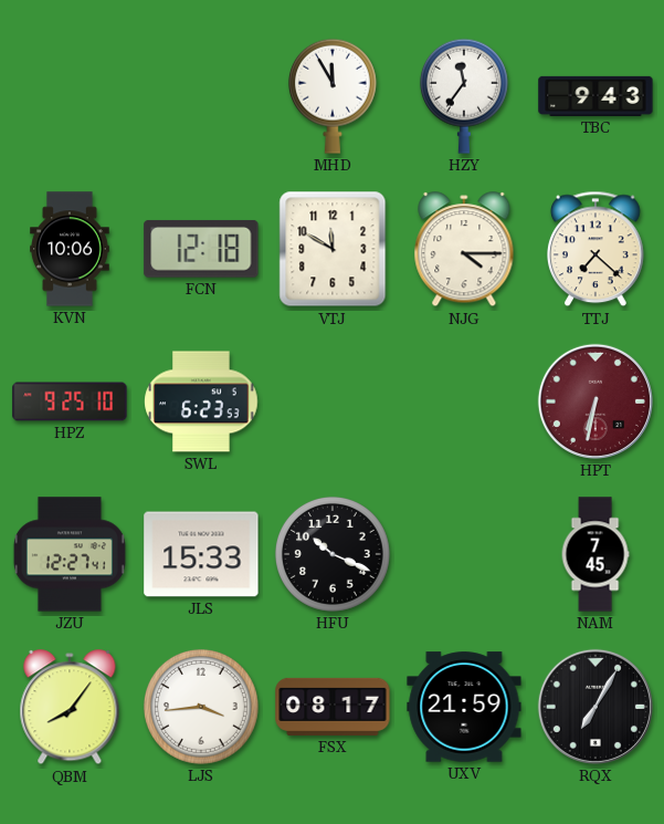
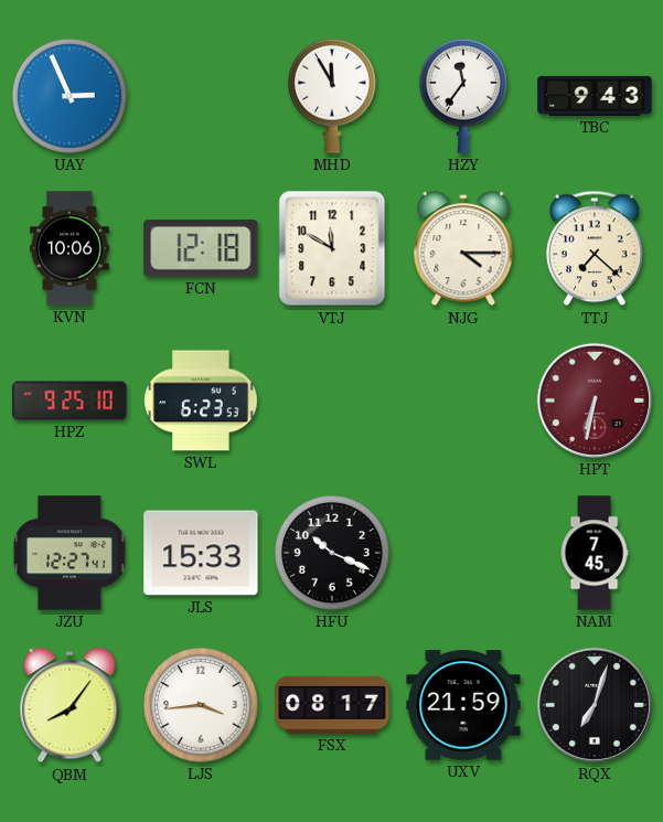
UAY: none -> 2:56
RQX: 7:05 -> 7:03
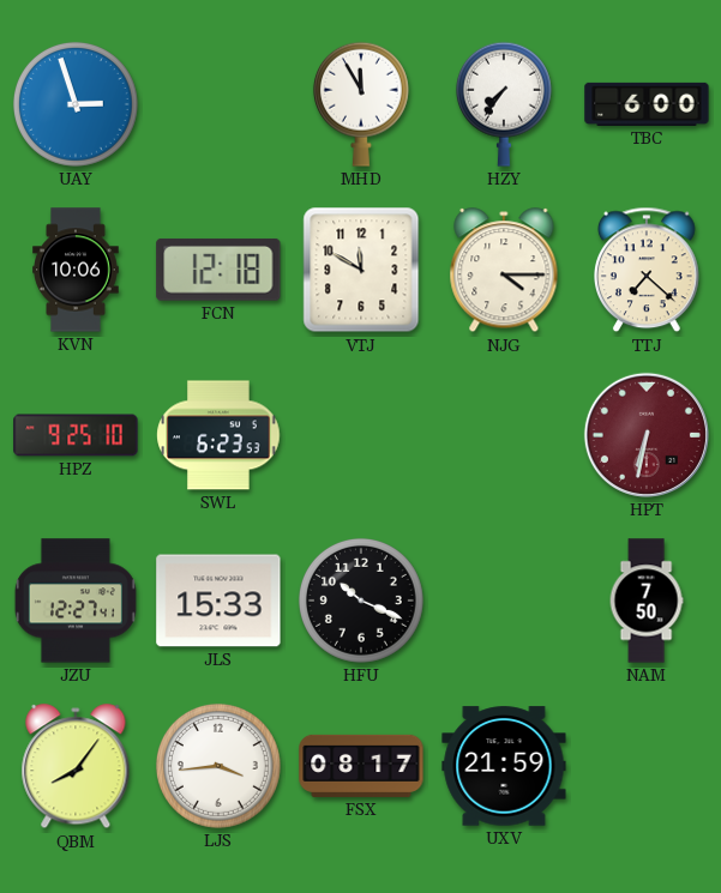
UAY: 2:56 -> 2:57
HZY: 11:36 -> 7:36
TBC: 9:43 -> 6:00
NAM: 7:45 -> 7:50
RQX: 7:03 -> none
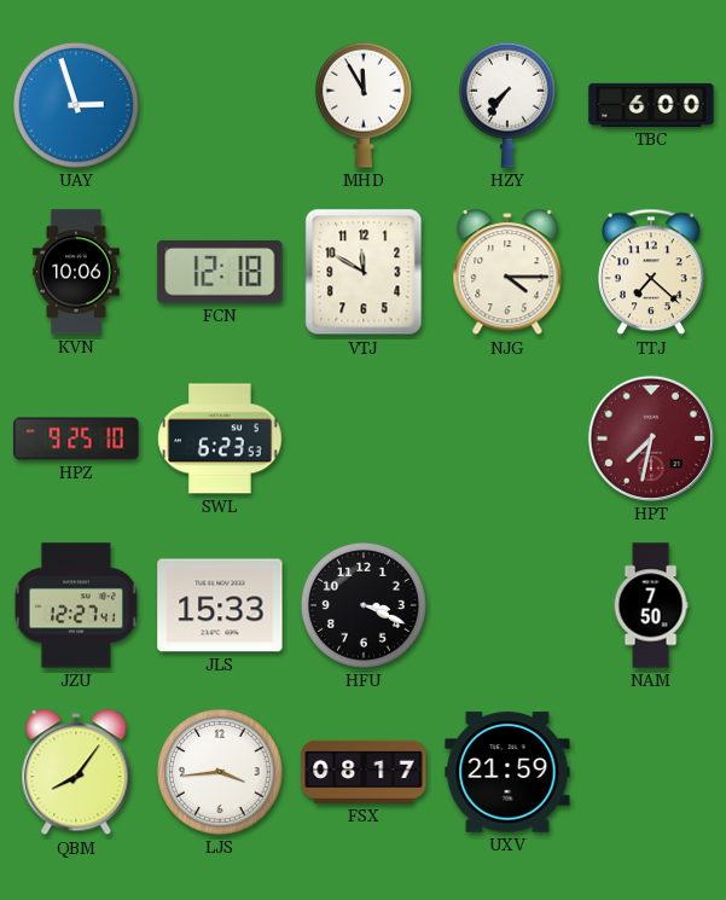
HPT: 6:32 -> 7:32
HFU: 10:19 -> 3:19
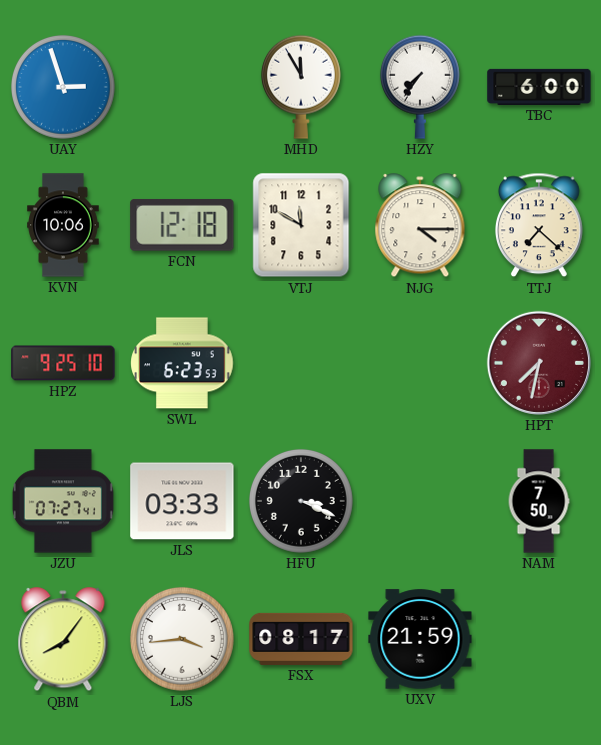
JZU: 12:27 -> 07:27
JLS: 15:33 -> 03:33
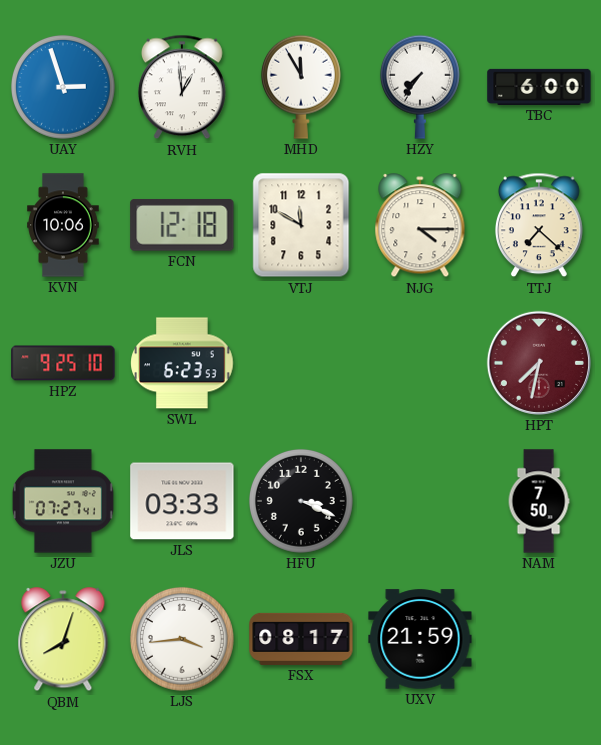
RVH: none -> 12:59
QBM: 8:06 -> 8:03
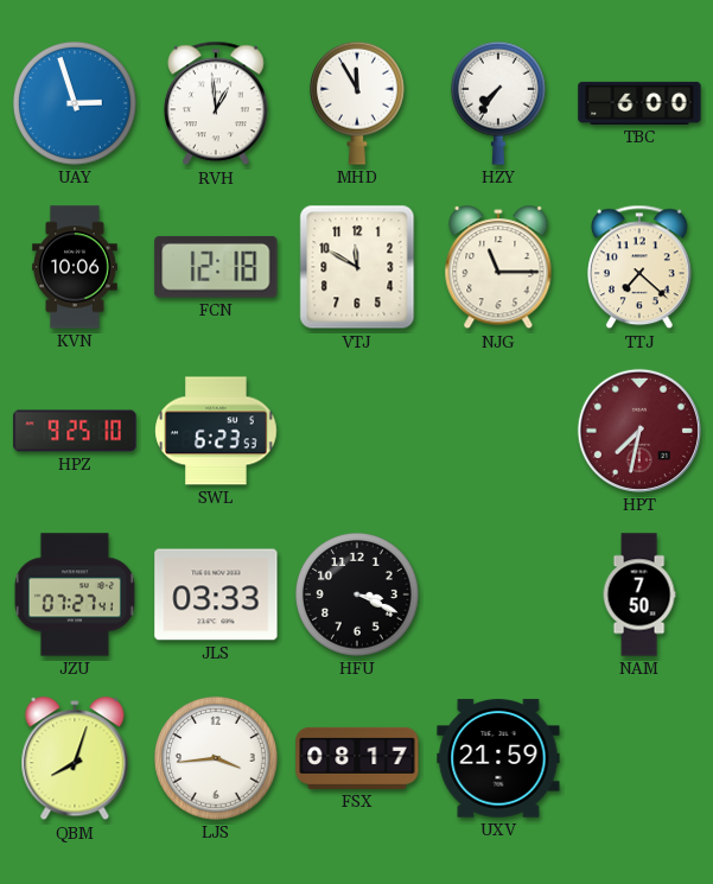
NJG: 4:15 -> 11:15
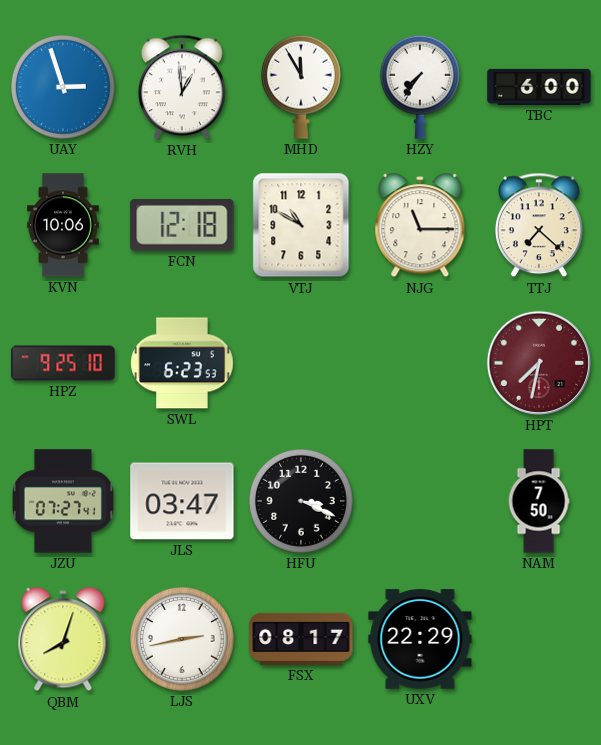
VTJ: 11:50 -> 10:50
JLS: 03:33 -> 03:47
LJS: 3:44 -> 2:43
UXV: 21:59 -> 22:29
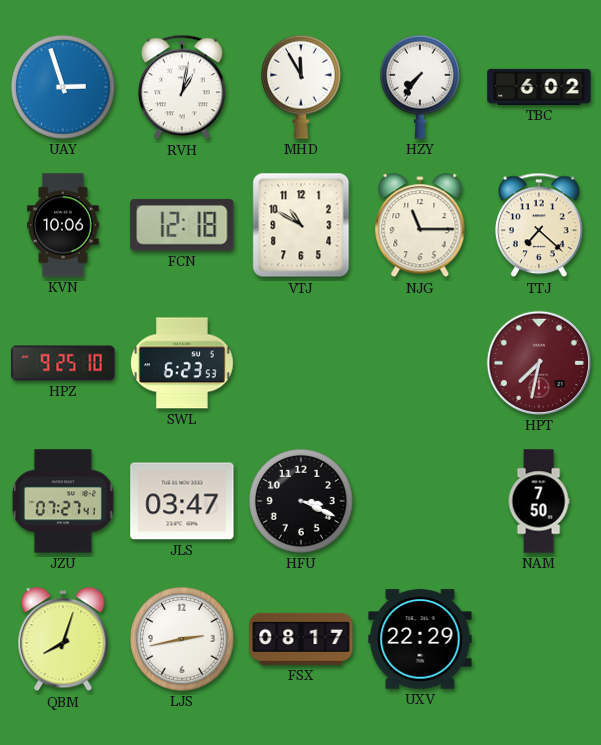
RVH: 12:59 -> 1:02
TBC: 6:00 -> 6:02
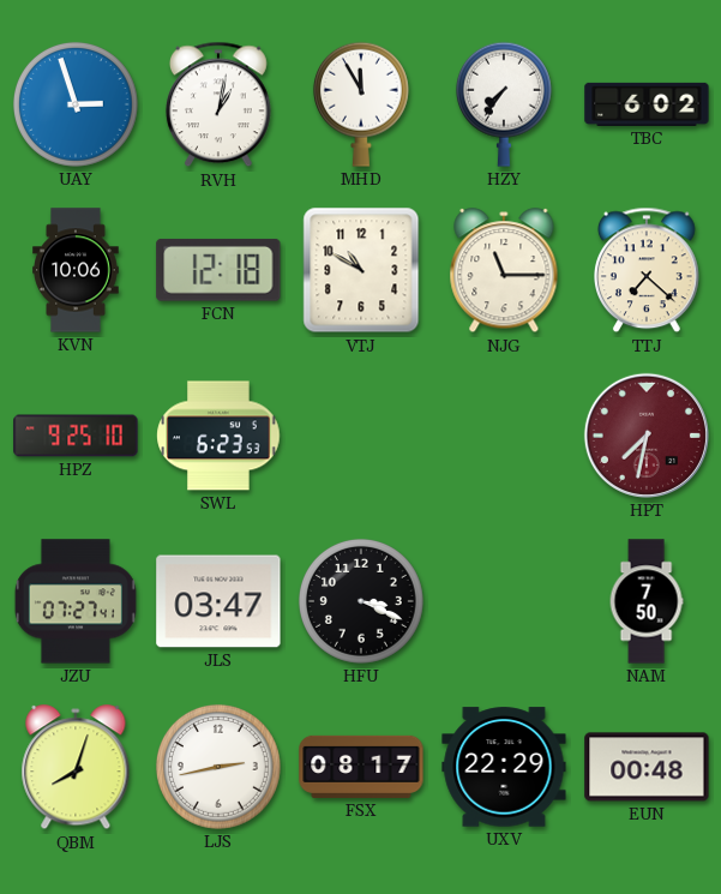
EUN: none -> 00:48
